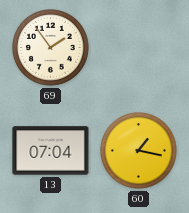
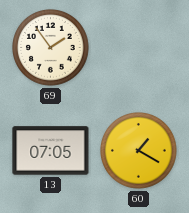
13: 07:04 -> 07:05
60: 1:17 -> 1:20
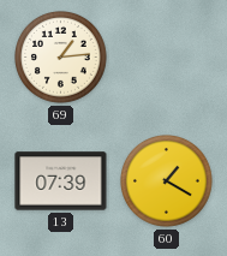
69: 1:54 -> 1:14
13: 07:05 -> 07:39
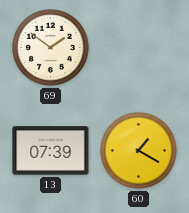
69: 1:14 -> 1:51
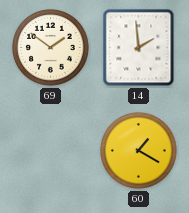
14: none -> 1:59
13: 07:39 -> none
